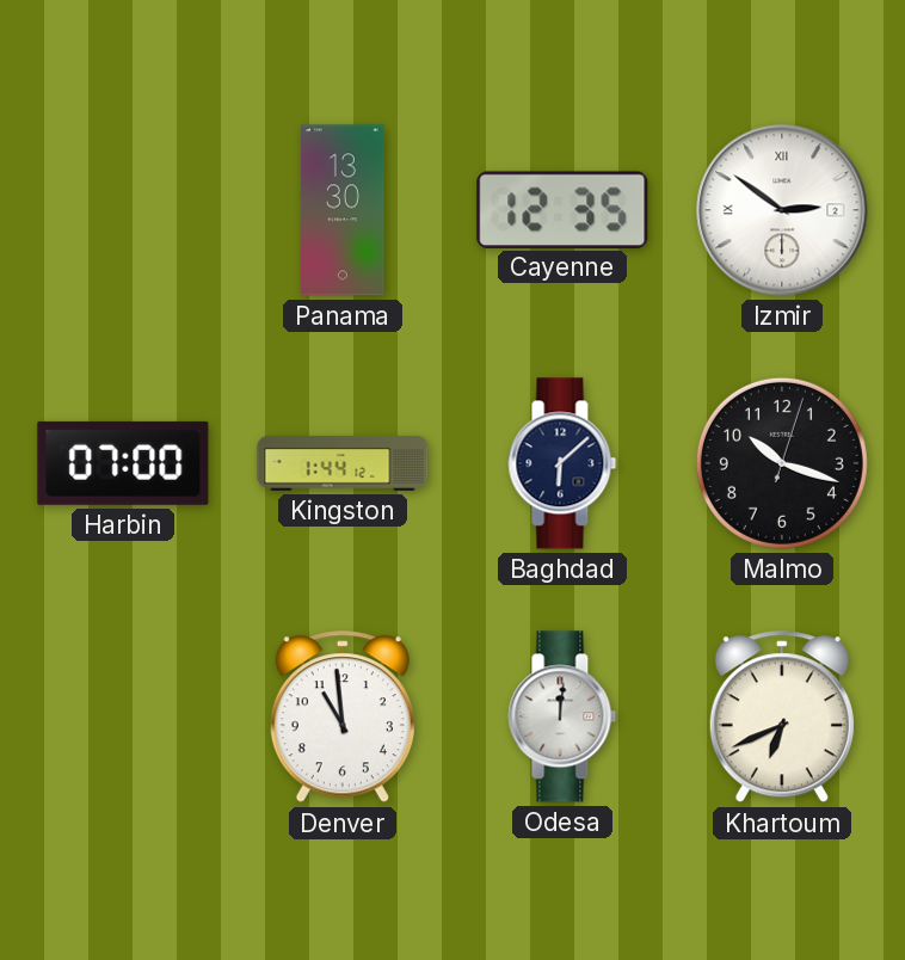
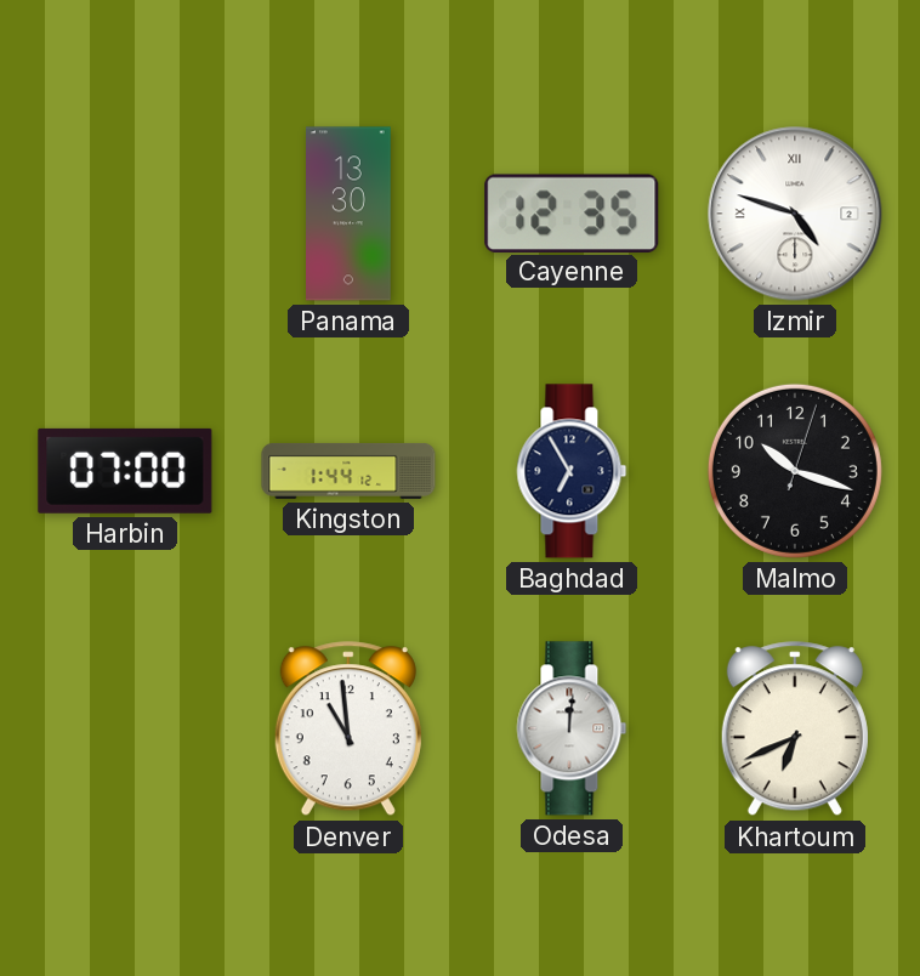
Izmir: 2:51 -> 4:48
Baghdad: 6:08 -> 6:55
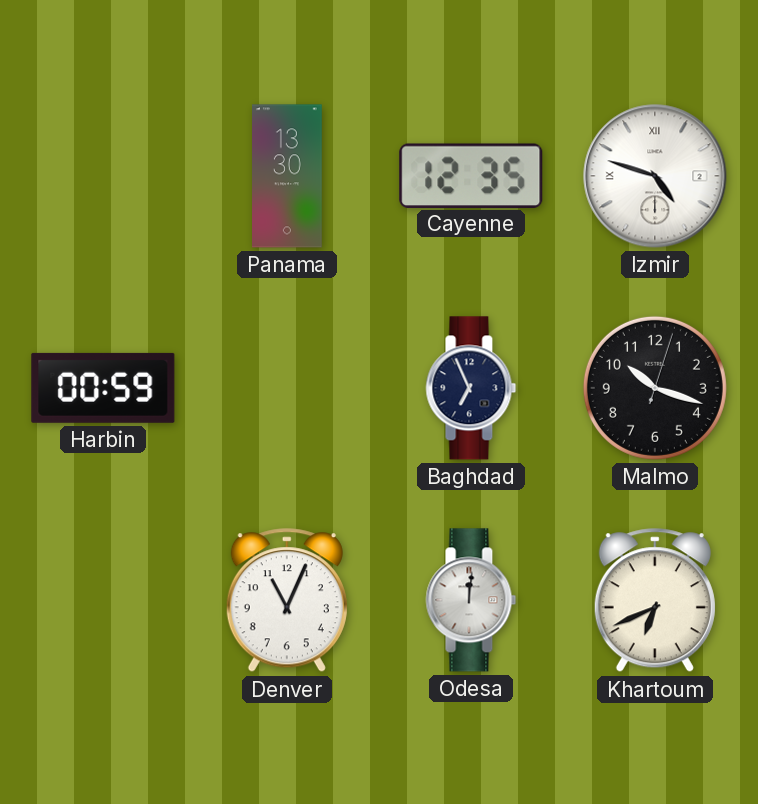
Harbin: 07:00 -> 00:59
Kingston: 1:44 -> none
Baghdad: 6:55 -> 6:56
Denver: 10:59 -> 11:04
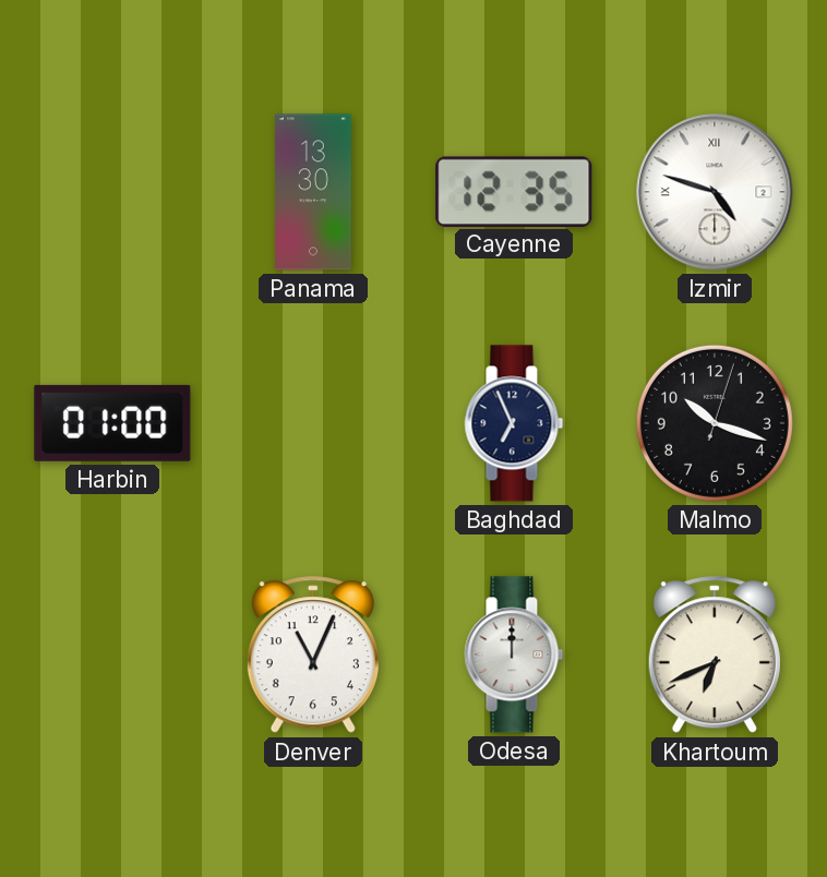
Harbin: 00:59 -> 01:00
Odesa: 12:01 -> 12:00
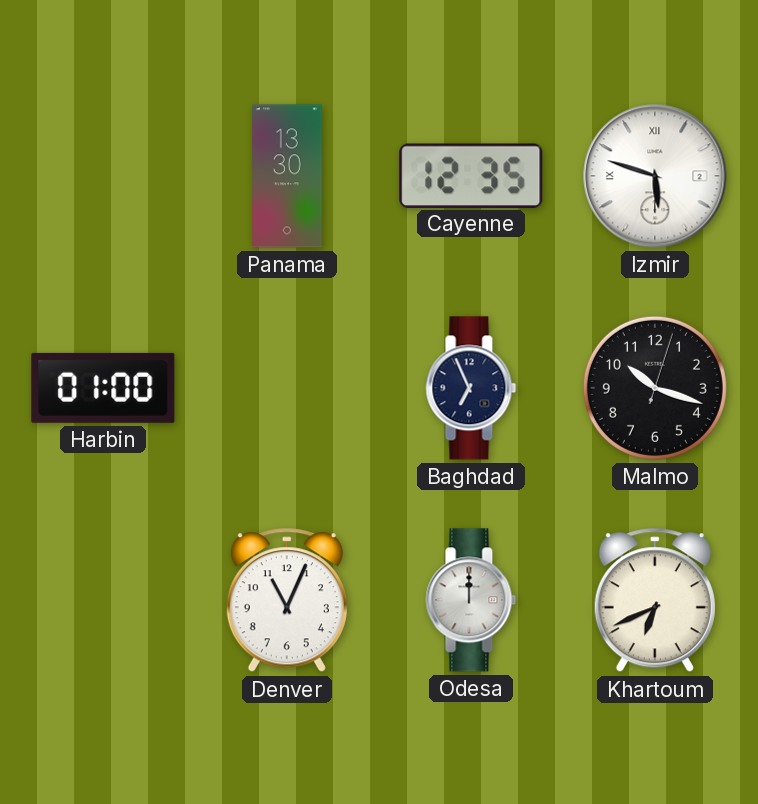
Izmir: 4:48 -> 5:48
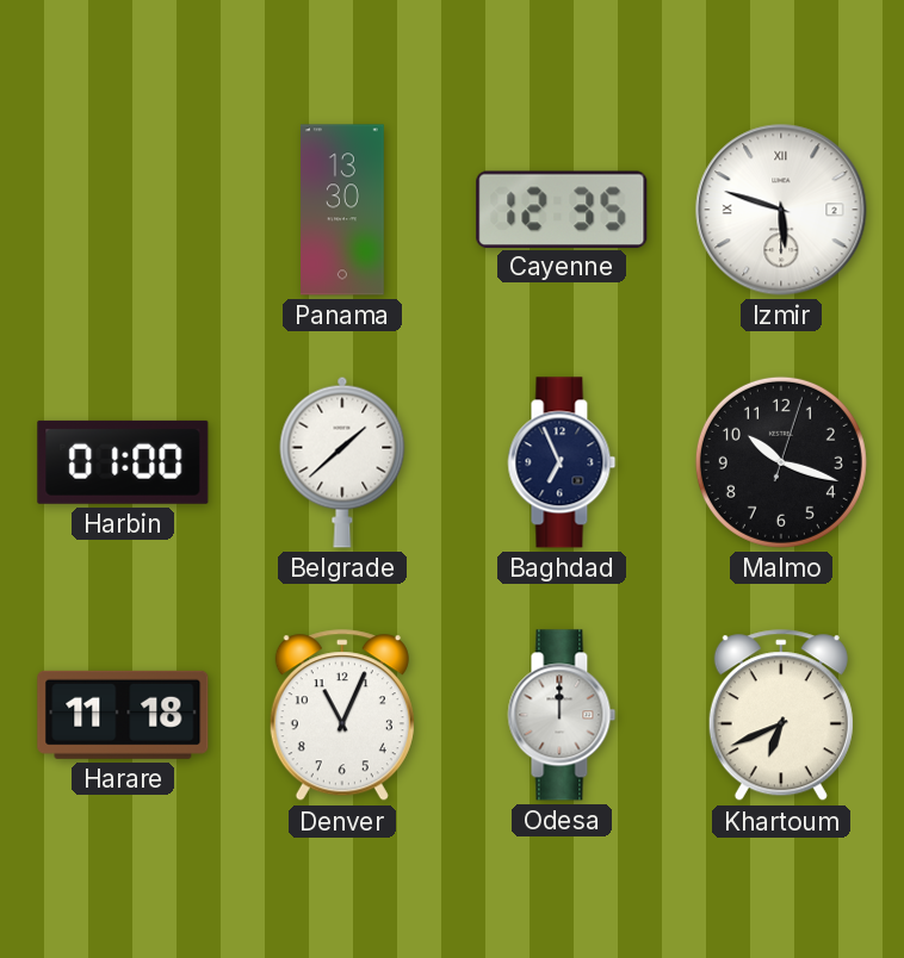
Belgrade: none -> 1:38
Harare: none -> 11:18
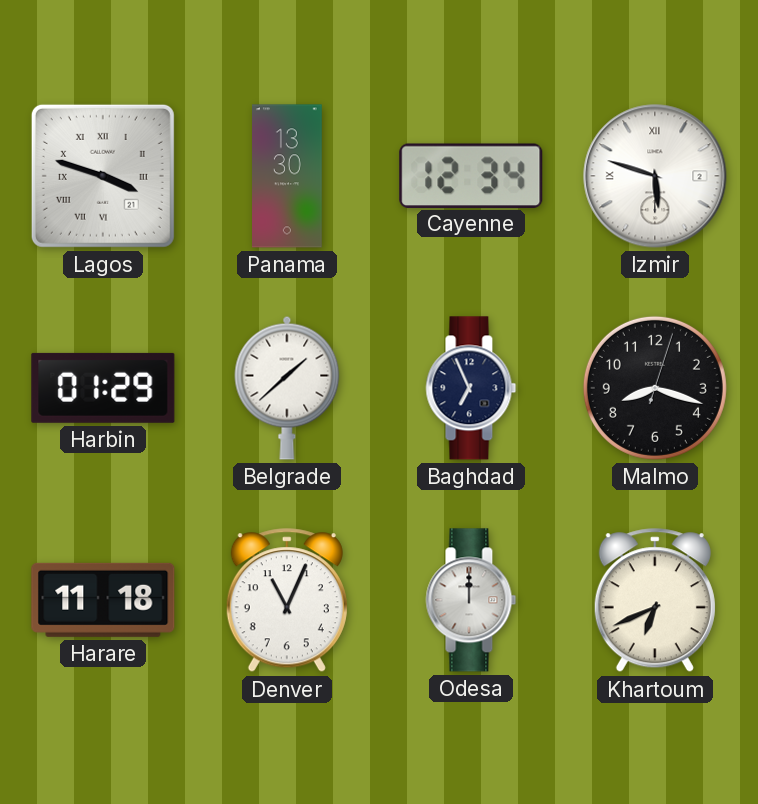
Lagos: none -> 3:48
Cayenne: 12:35 -> 12:34
Harbin: 01:00 -> 01:29
Malmo: 10:18 -> 8:18
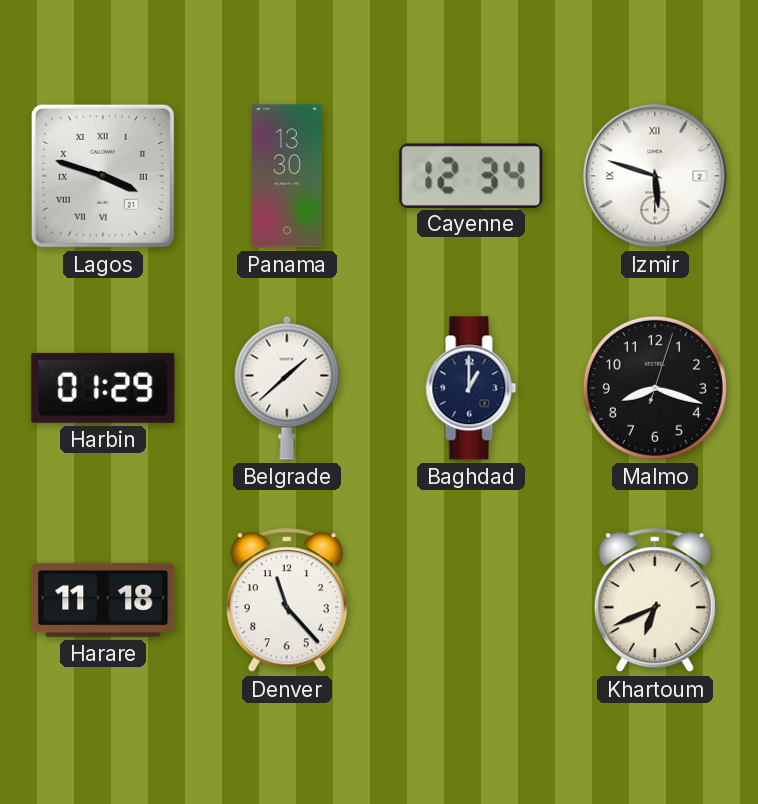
Baghdad: 6:56 -> 1:00
Denver: 11:04 -> 11:23
Odesa: 12:00 -> none
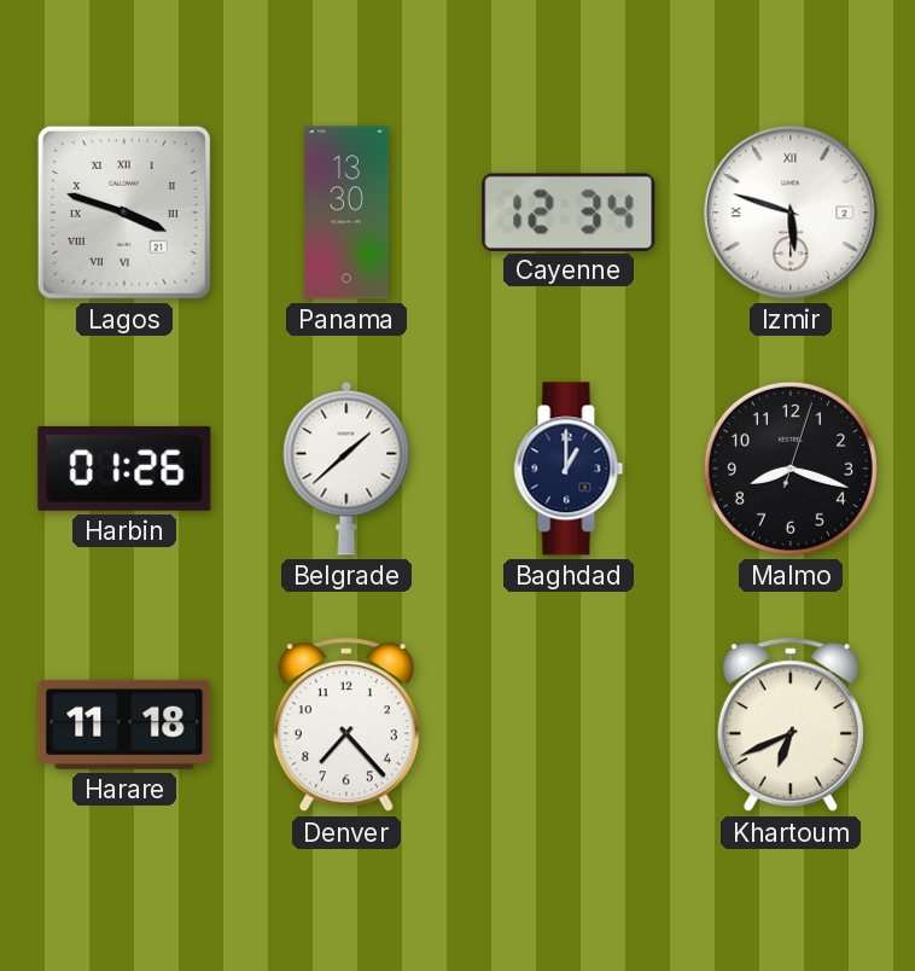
Harbin: 01:29 -> 01:26
Denver: 11:23 -> 7:23
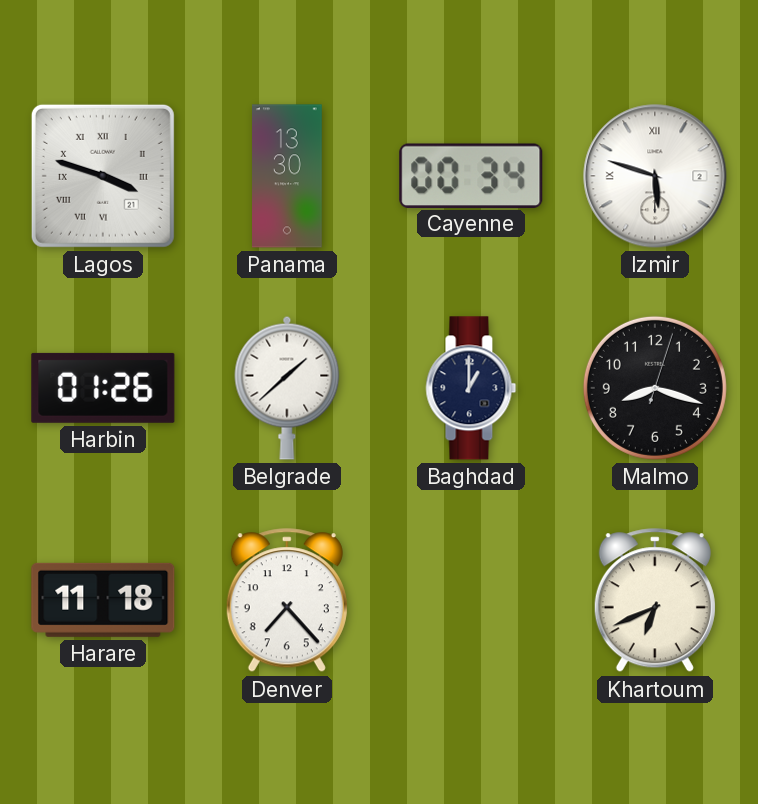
Cayenne: 12:34 -> 00:34
